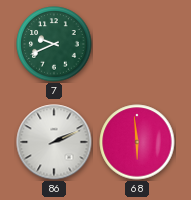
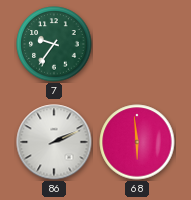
7: 9:41 -> 9:36
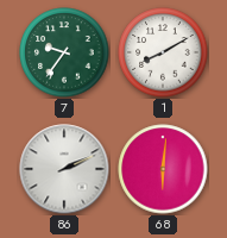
1: none -> 8:10
68: 5:59 -> 6:01
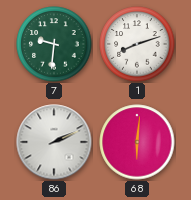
7: 9:36 -> 9:31
1: 8:10 -> 8:12
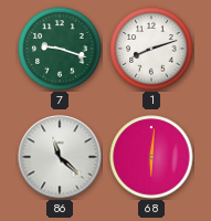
7: 9:31 -> 9:18
86: 2:11 -> 11:22
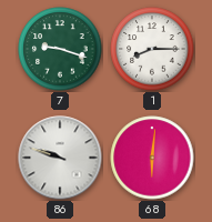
1: 8:12 -> 8:15
86: 11:22 -> 9:48
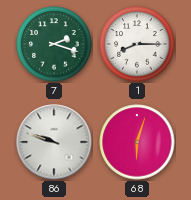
7: 9:18 -> 2:18
68: 6:01 -> 6:03
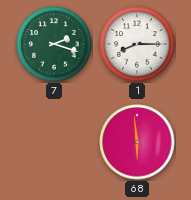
86: 9:48 -> none
68: 6:03 -> 5:59
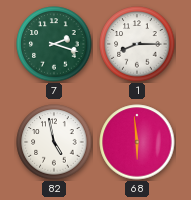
82: none -> 4:58
